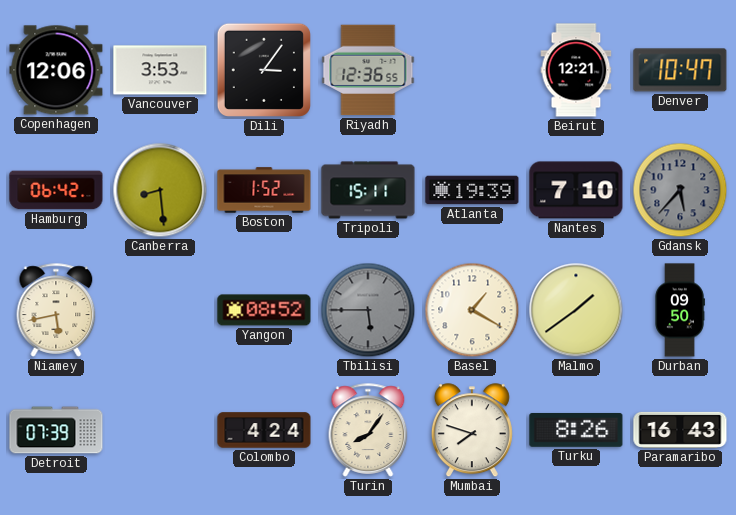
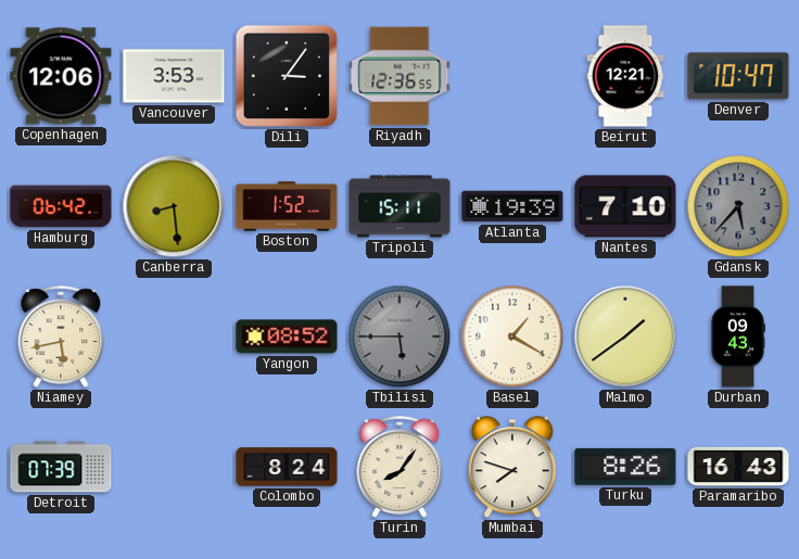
Durban: 09:50 -> 09:43
Colombo: 4:24 -> 8:24
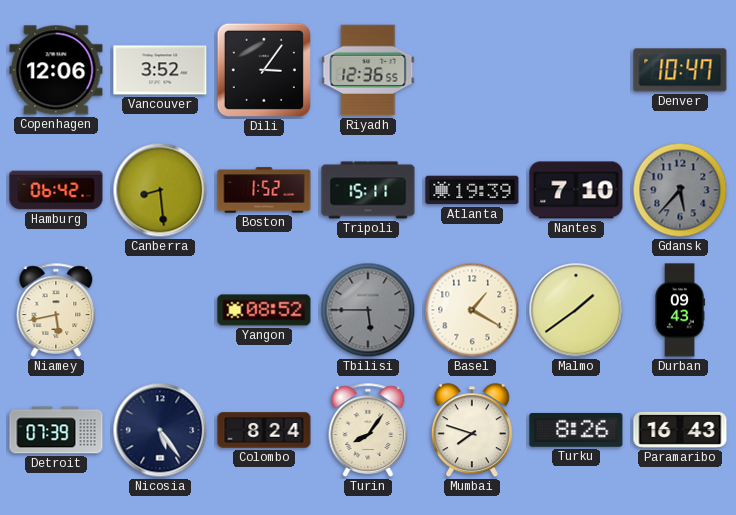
Vancouver: 3:53 -> 3:52
Beirut: 12:21 -> none
Nicosia: none -> 5:24
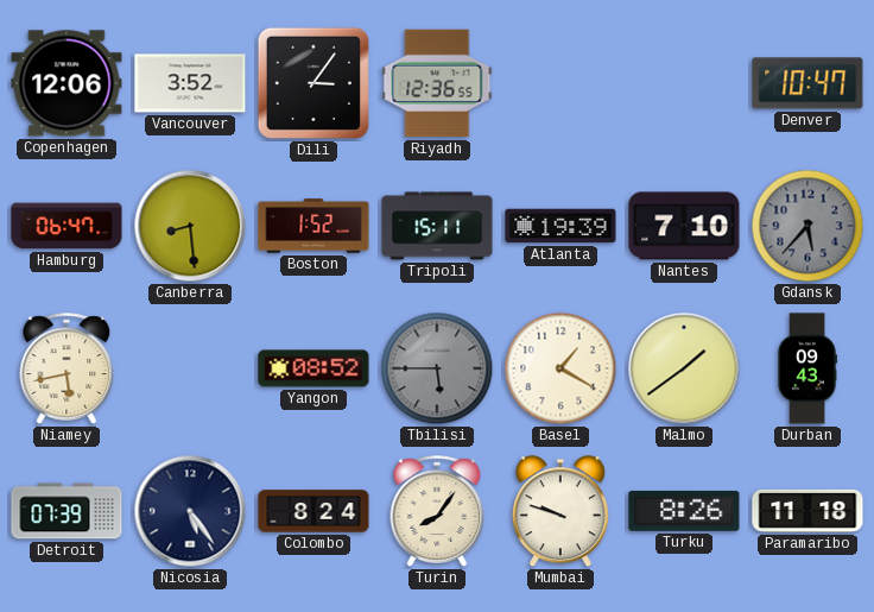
Hamburg: 06:42 -> 06:47
Mumbai: 7:48 -> 9:48
Paramaribo: 16:43 -> 11:18
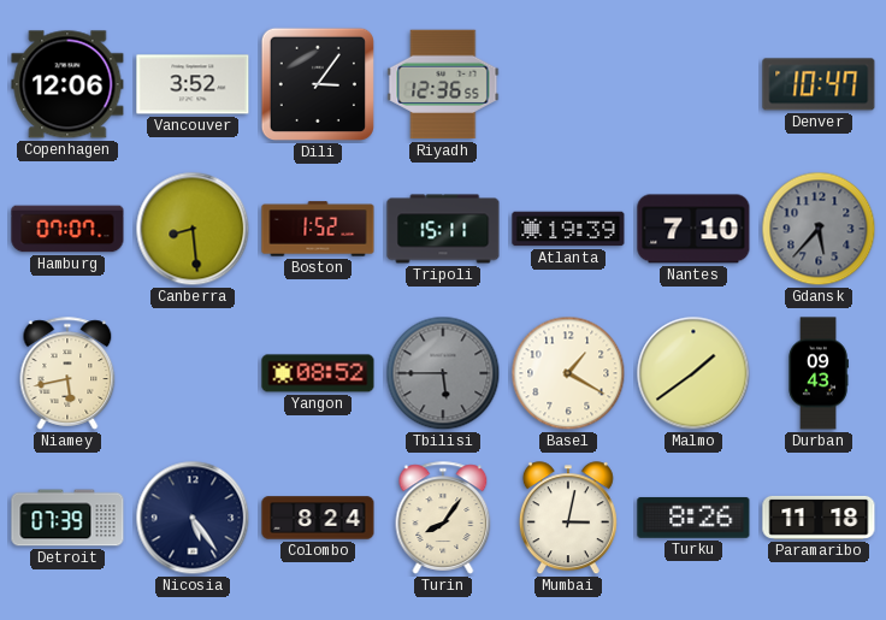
Hamburg: 06:47 -> 07:07
Mumbai: 9:48 -> 3:02
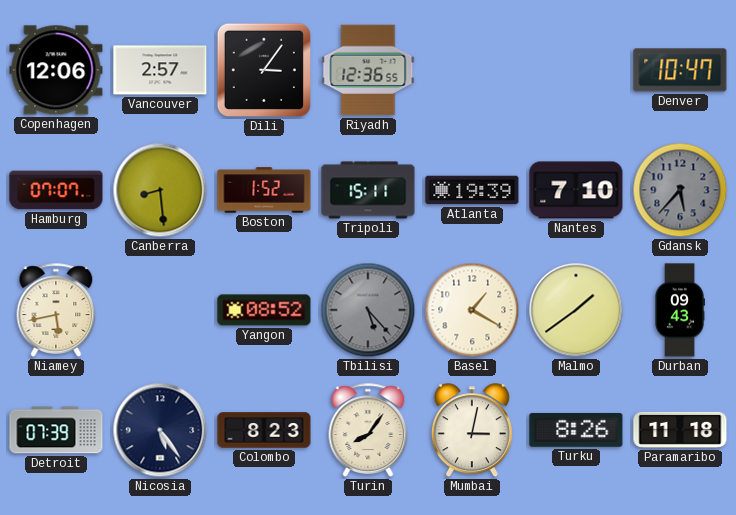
Vancouver: 3:52 -> 2:57
Tbilisi: 5:45 -> 5:23
Colombo: 8:24 -> 8:23
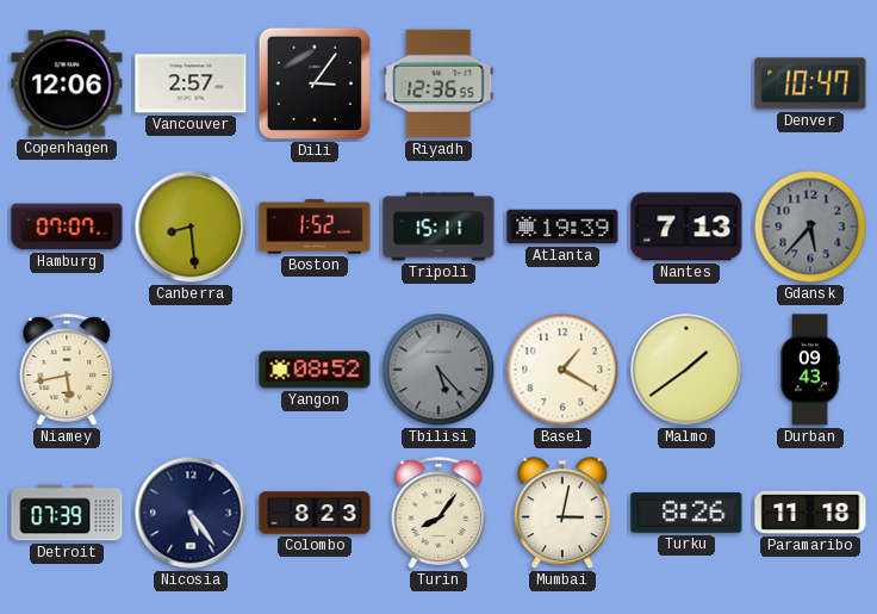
Nantes: 7:10 -> 7:13
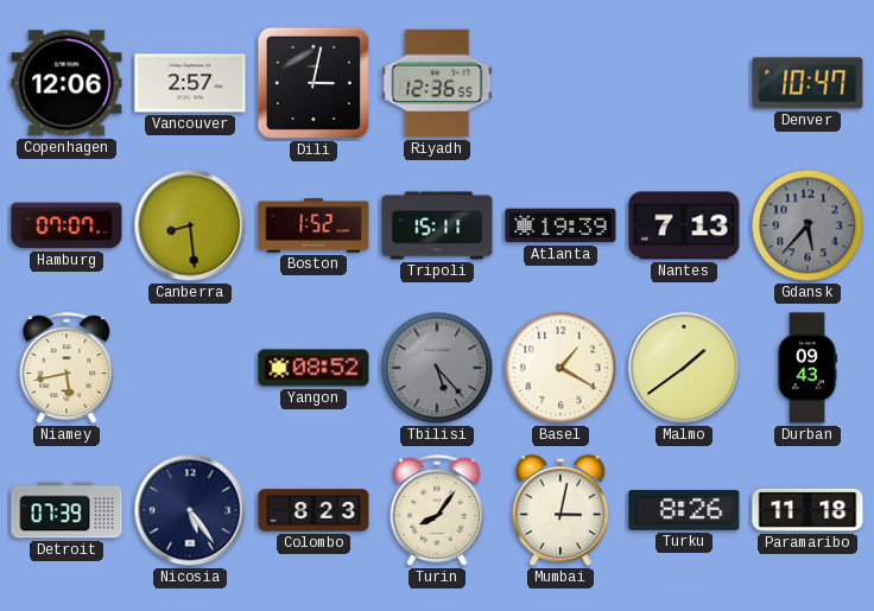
Dili: 3:06 -> 3:02
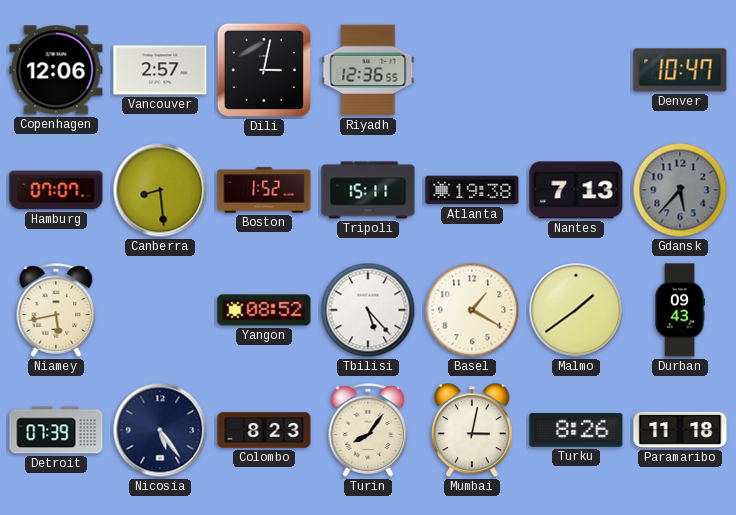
Atlanta: 19:39 -> 19:38
Tbilisi dial: grey -> white
